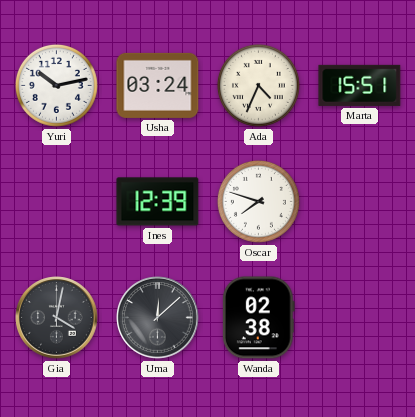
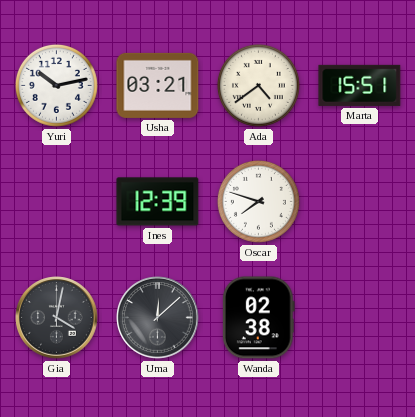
Usha: 03:24 -> 03:21
Ada: 4:34 -> 4:39
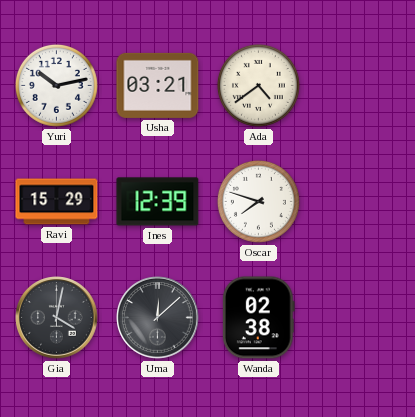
Marta: 15:51 -> none
Ravi: none -> 15:29
